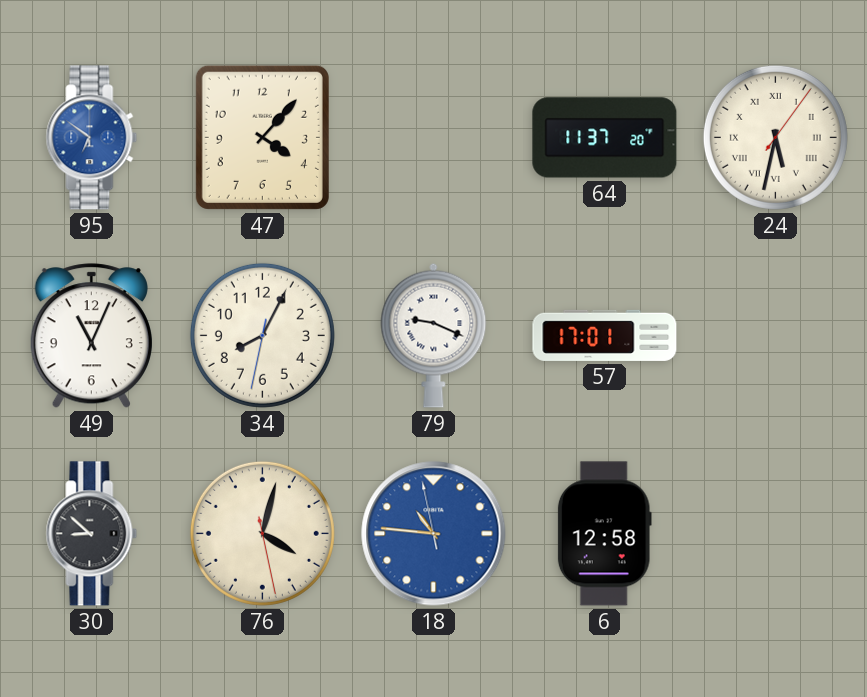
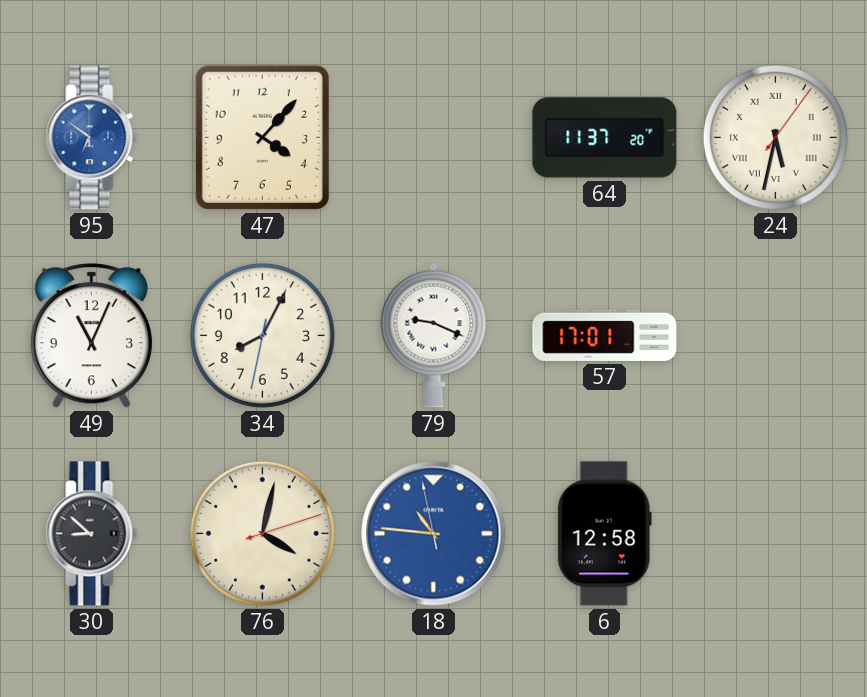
76: 4:02:28 -> 4:02:12
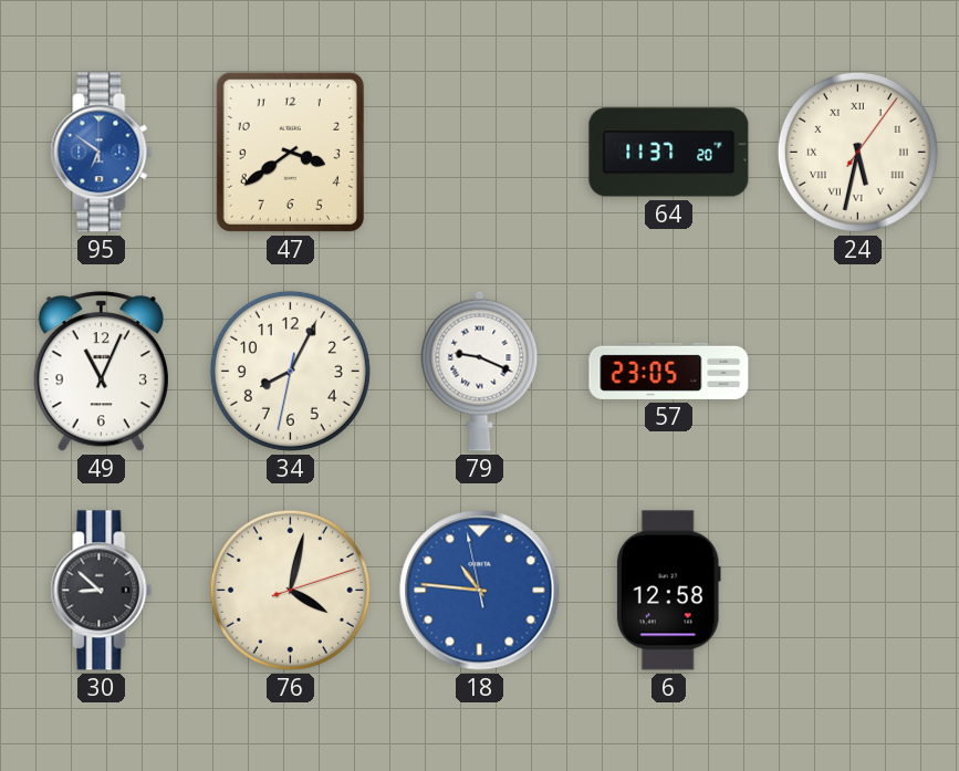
47: 4:07 -> 3:39
57: 17:01 -> 23:05
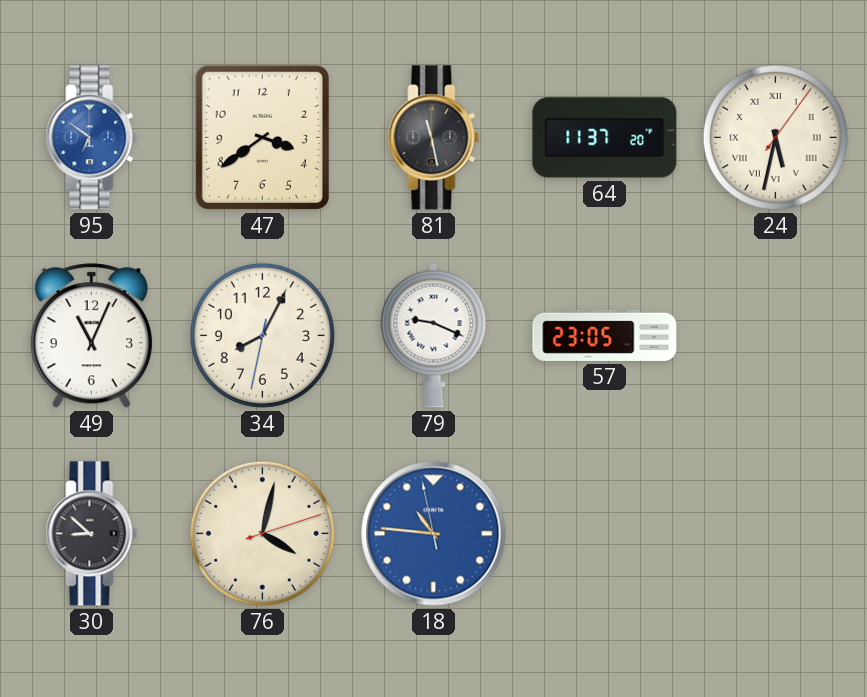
81: none -> 11:28
6: 12:58 -> none
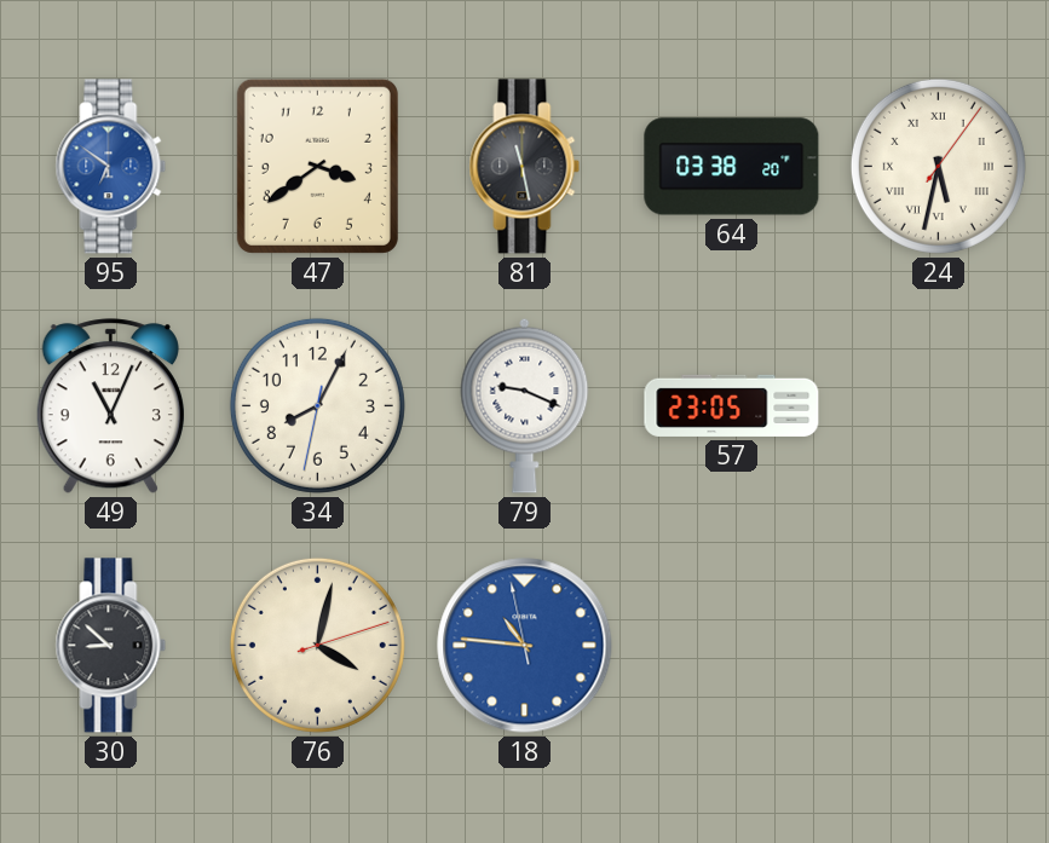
64: 11:37 -> 03:38
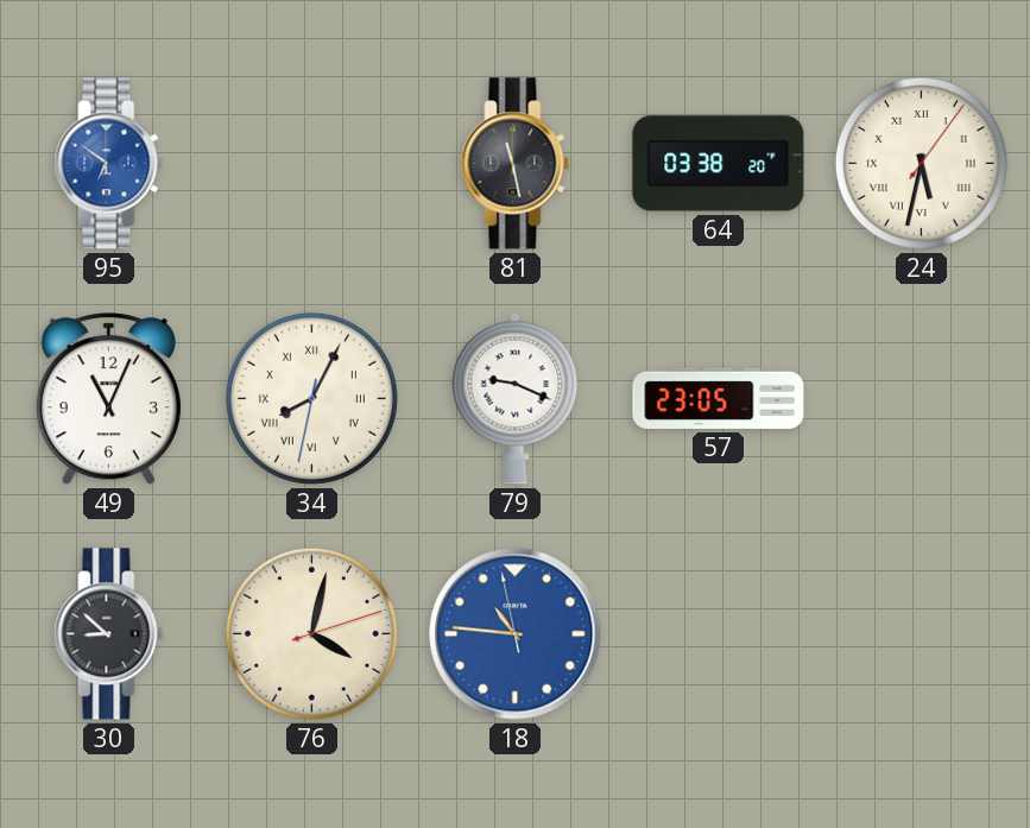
47: 3:39 -> none
34 numerals: Arabic -> Roman
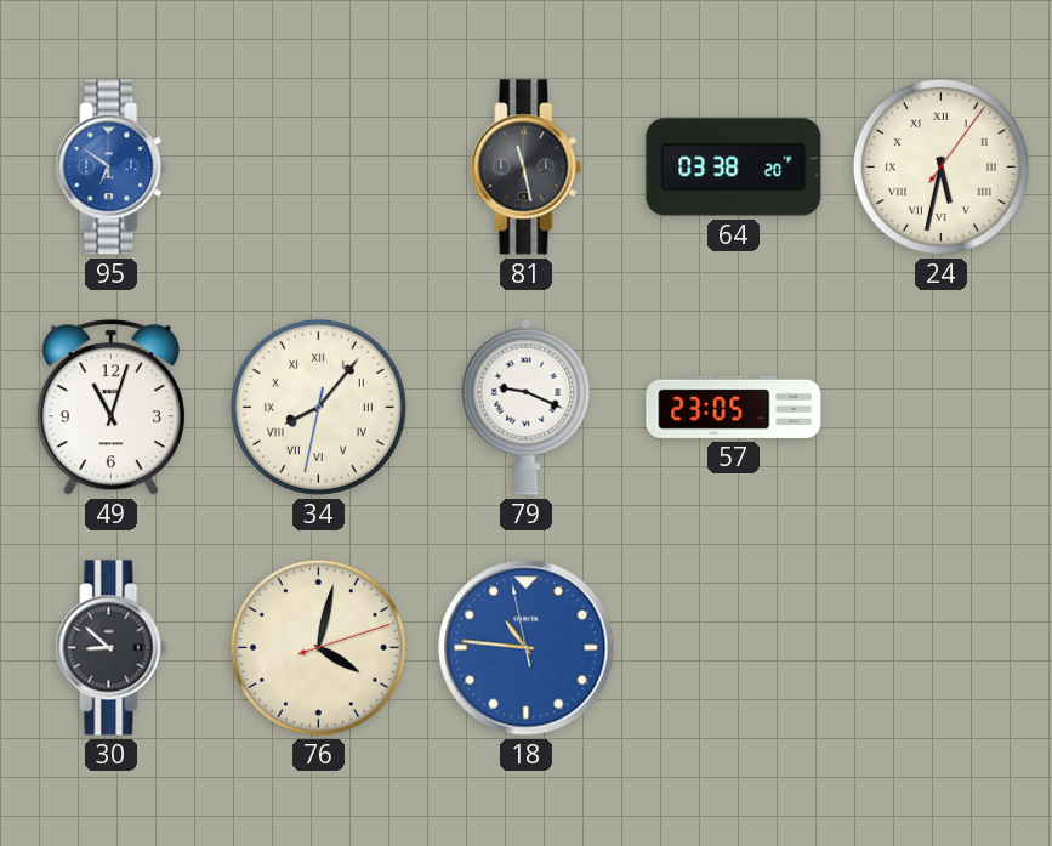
49: 11:04 -> 11:03
34: 8:04 -> 8:06
